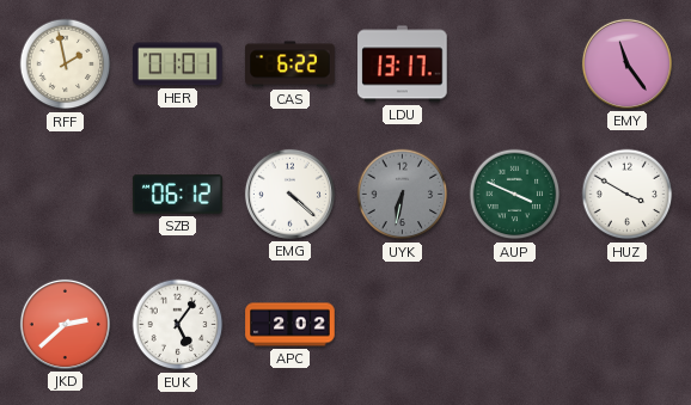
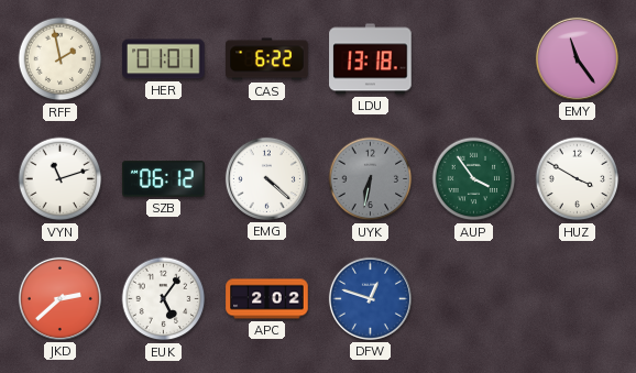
LDU: 13:17 -> 13:18
VYN: none -> 11:12
AUP: 3:49 -> 3:54
DFW: none -> 12:48
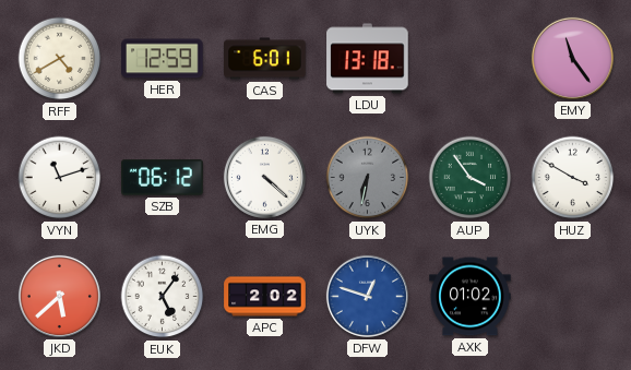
RFF: 1:58 -> 4:40
HER: 01:01 -> 12:59
CAS: 6:22 -> 6:01
JKD: 2:38 -> 5:38
AXK: none -> 01:02
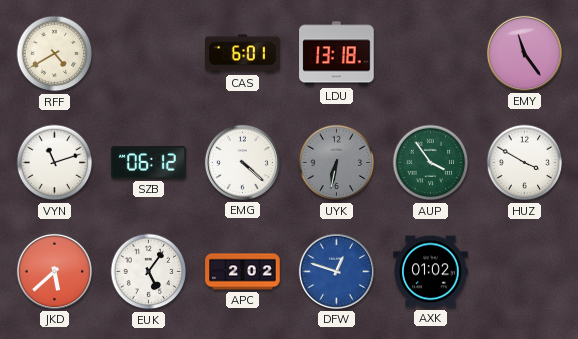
HER: 12:59 -> none
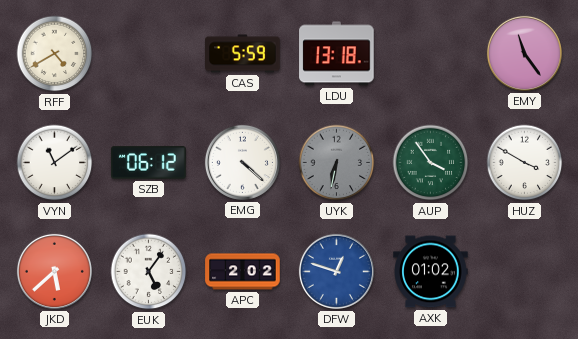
CAS: 6:01 -> 5:59
VYN: 11:12 -> 11:09
